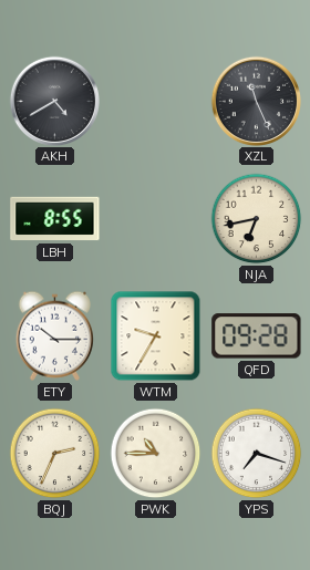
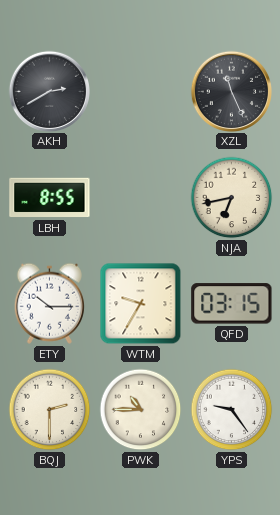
AKH: 4:40 -> 2:40
QFD: 09:28 -> 03:15
BQJ: 2:34 -> 2:30
YPS: 7:18 -> 9:24
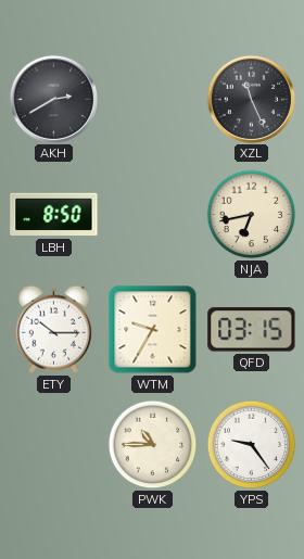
LBH: 8:55 -> 8:50
BQJ: 2:30 -> none
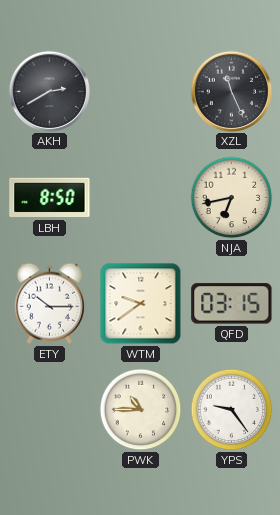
WTM: 9:35 -> 9:39
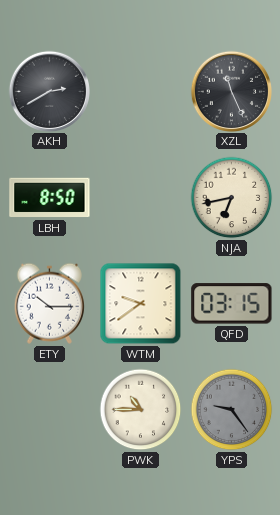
YPS dial: white -> grey
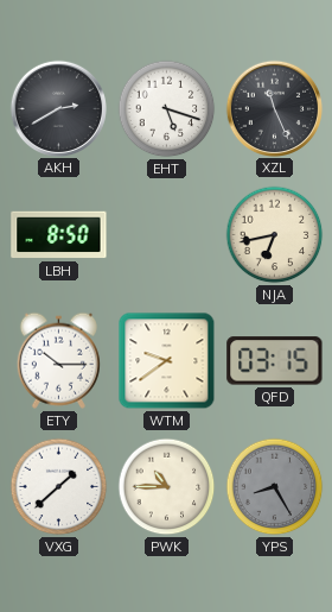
EHT: none -> 5:18
VXG: none -> 1:38
YPS: 9:24 -> 8:25
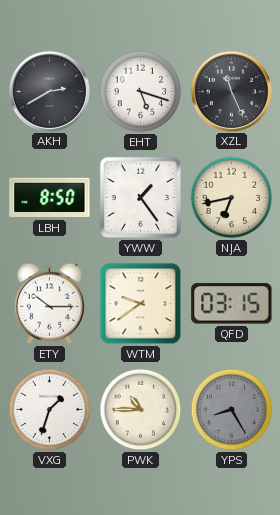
YWW: none -> 1:24
VXG: 1:38 -> 1:33
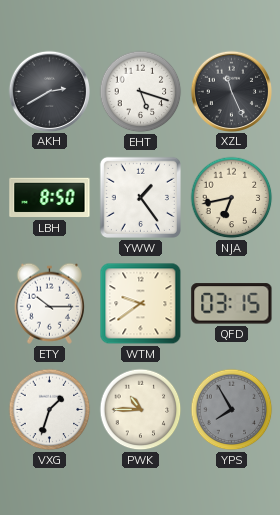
YPS: 8:25 -> 7:55
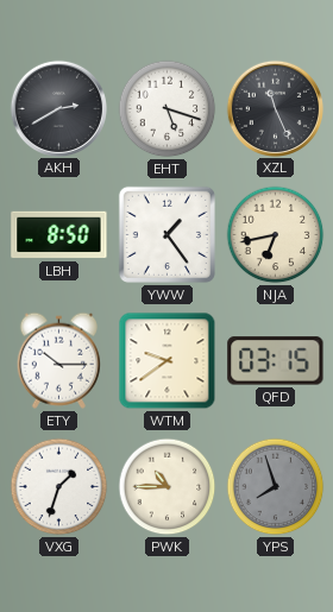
YPS: 7:55 -> 7:57
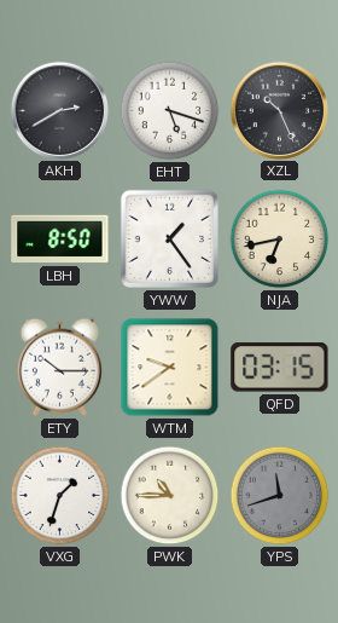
XZL: 11:26 -> 10:26
YPS: 7:57 -> 11:42
